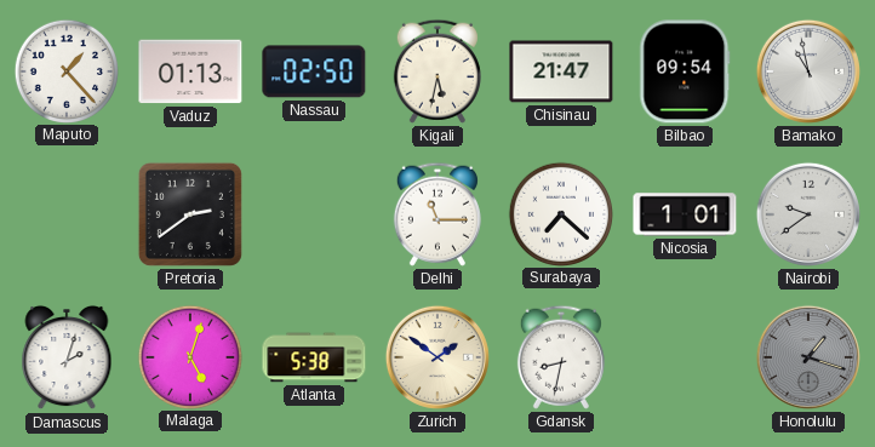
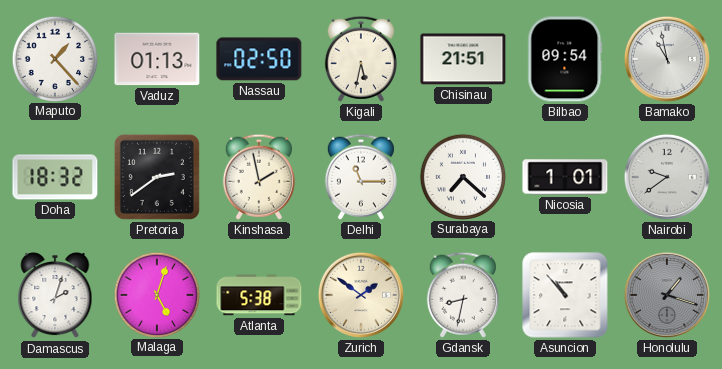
Chisinau: 21:47 -> 21:51
Doha: none -> 18:32
Kinshasa: none -> 1:58
Asuncion: none -> 10:53
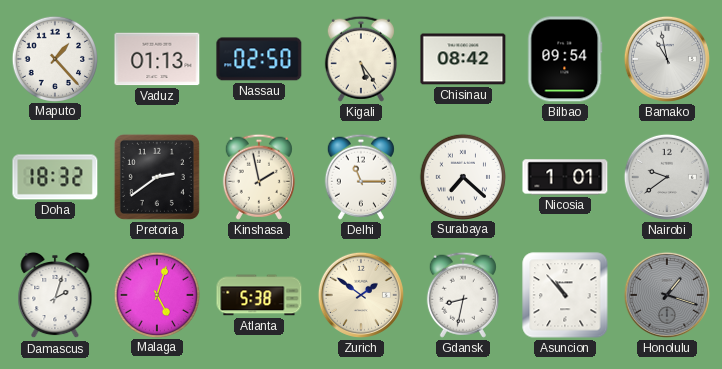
Kigali: 5:32 -> 5:24
Chisinau: 21:51 -> 08:42
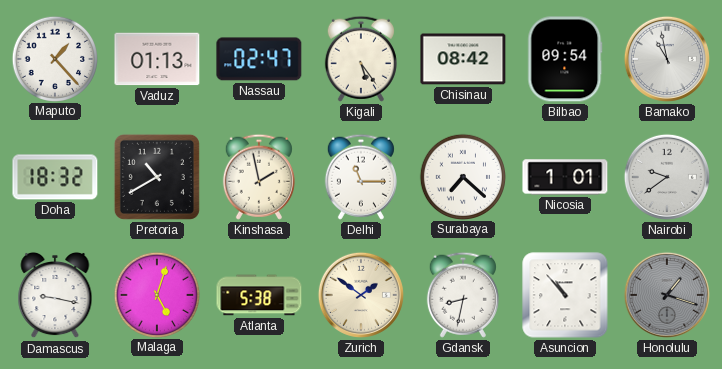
Nassau: 02:50 -> 02:47
Pretoria: 2:39 -> 10:40
Damascus: 2:03 -> 9:17
